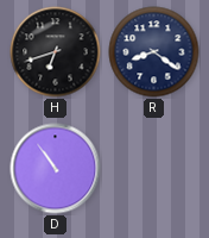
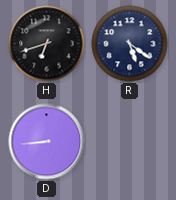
R: 8:21 -> 5:21
D: 10:54 -> 8:44
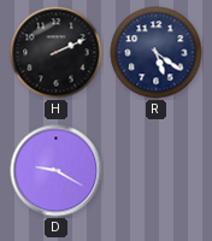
H: 6:42 -> 2:11
D: 8:44 -> 9:20
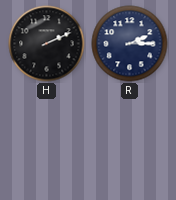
R: 5:21 -> 2:15
D: 9:20 -> none
